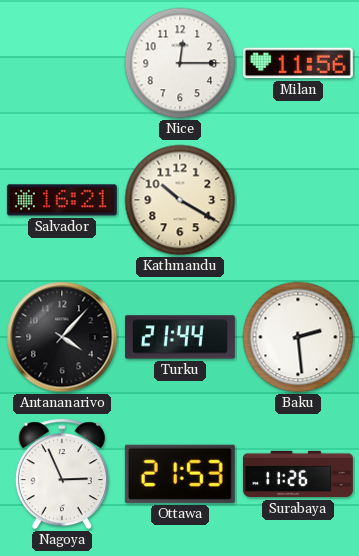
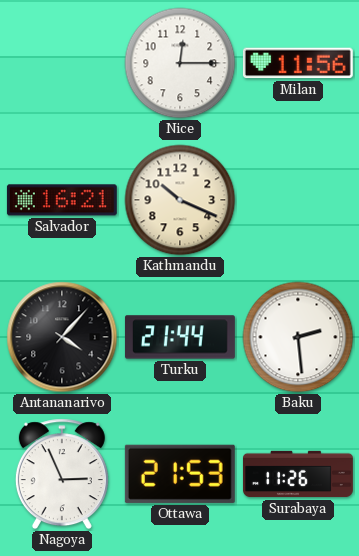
Kathmandu: 10:20 -> 10:19
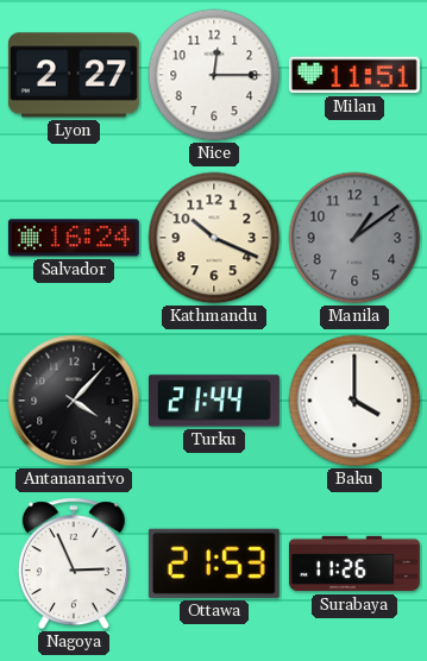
Lyon: none -> 2:27
Milan: 11:56 -> 11:51
Salvador: 16:21 -> 16:24
Manila: none -> 1:09
Baku: 2:29 -> 4:00
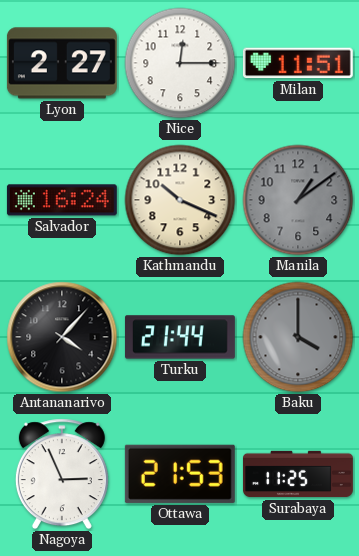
Baku dial: white -> grey
Surabaya: 11:26 -> 11:25
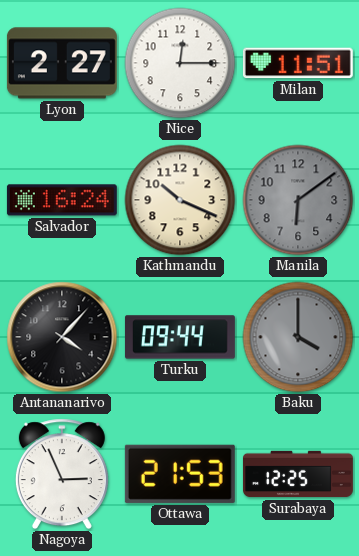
Manila: 1:09 -> 6:09
Turku: 21:44 -> 09:44
Surabaya: 11:25 -> 12:25
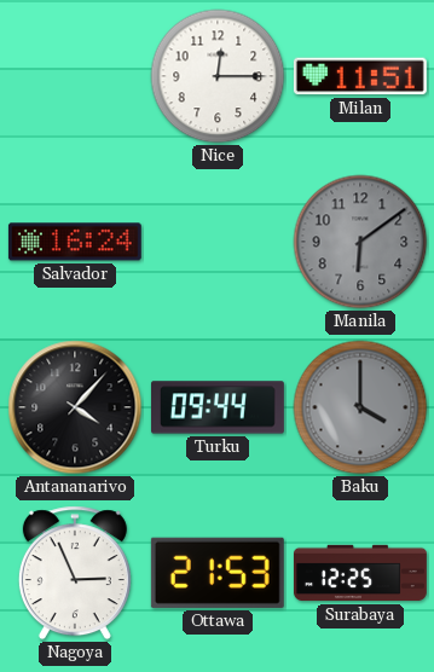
Lyon: 2:27 -> none
Kathmandu: 10:19 -> none
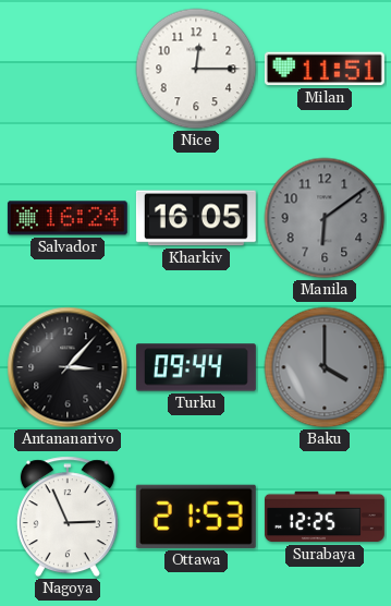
Kharkiv: none -> 16:05
Antananarivo: 4:07 -> 3:07
